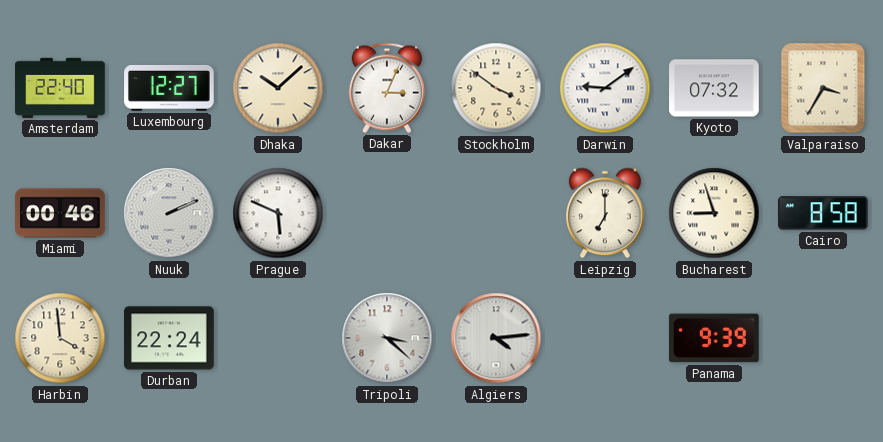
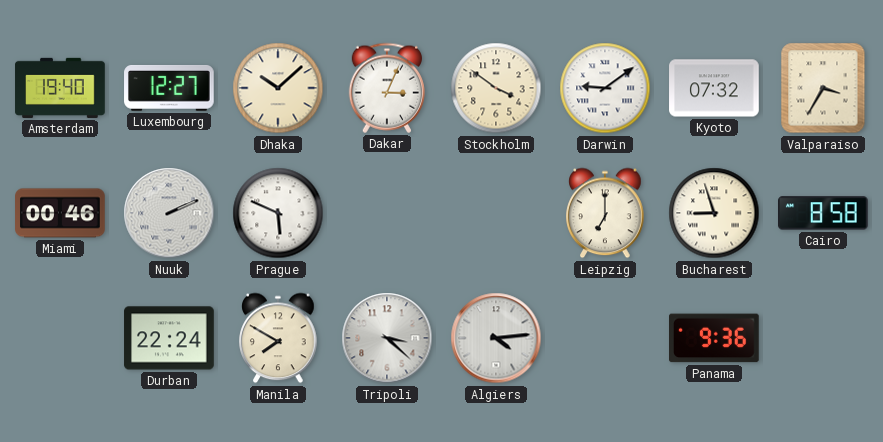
Amsterdam: 22:40 -> 19:40
Harbin: 3:59 -> none
Manila: none -> 7:50
Panama: 9:39 -> 9:36
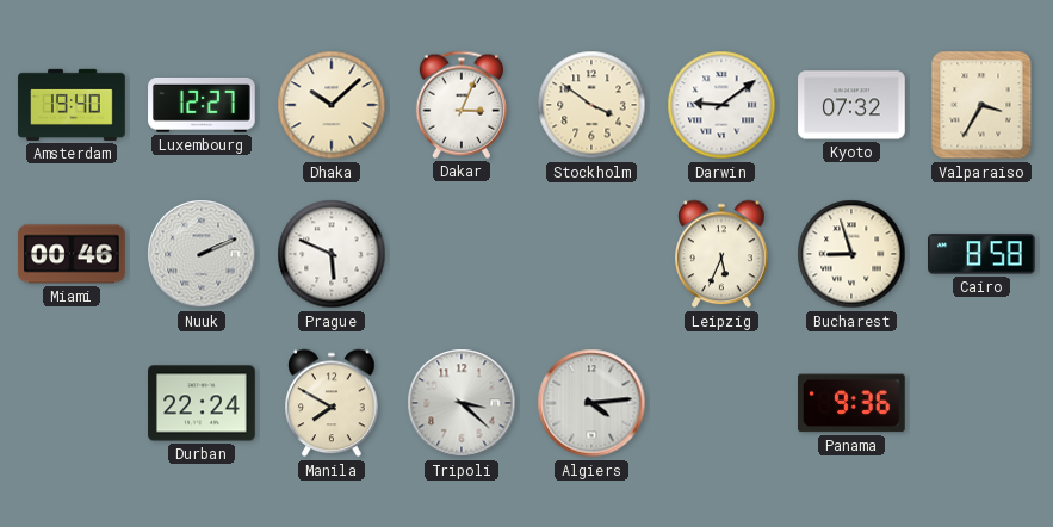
Leipzig: 7:00 -> 5:34
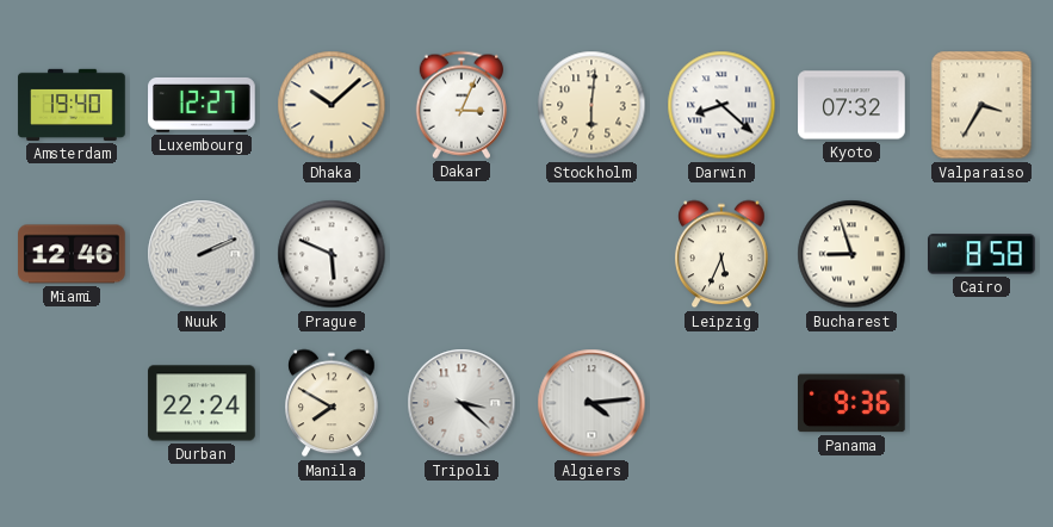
Stockholm: 3:51 -> 6:01
Darwin: 9:09 -> 8:22
Miami: 00:46 -> 12:46
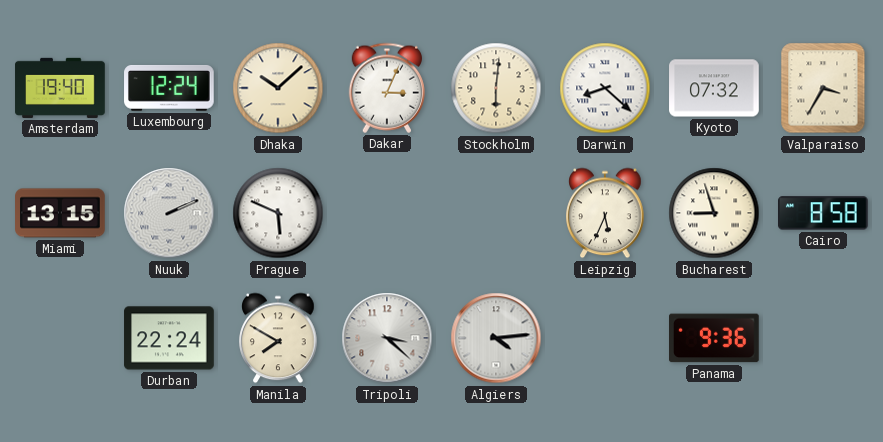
Luxembourg: 12:27 -> 12:24
Miami: 12:46 -> 13:15
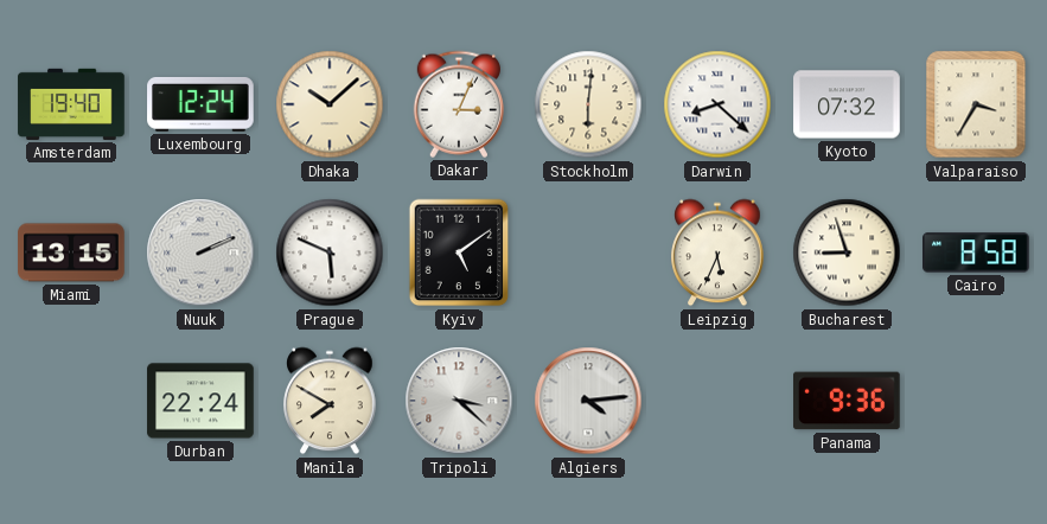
Kyiv: none -> 5:09
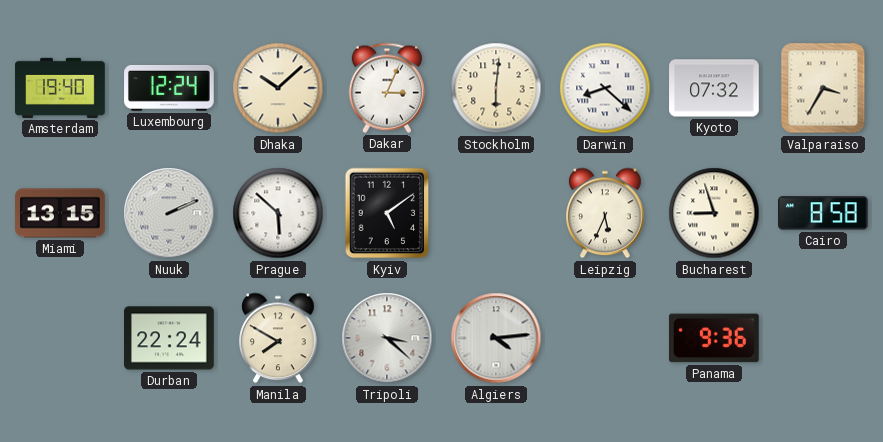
Prague: 5:49 -> 5:52
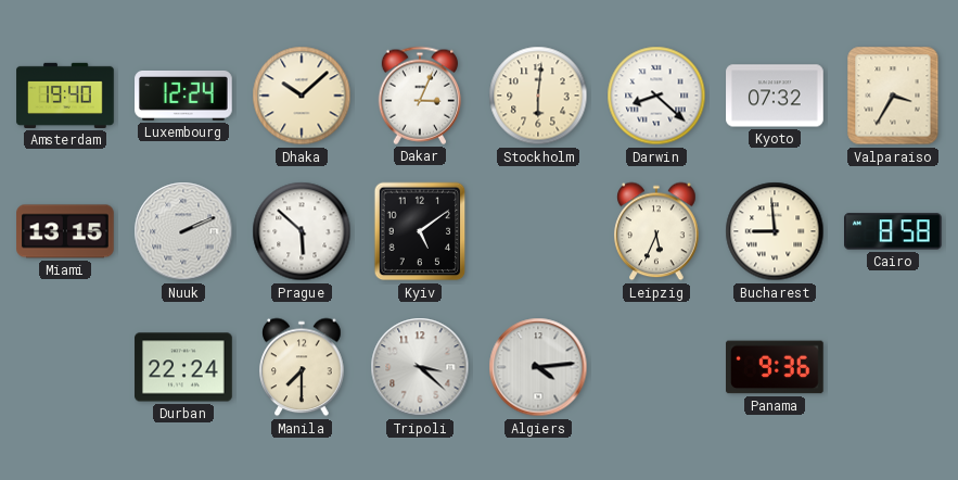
Bucharest: 8:57 -> 8:59
Manila: 7:50 -> 7:30
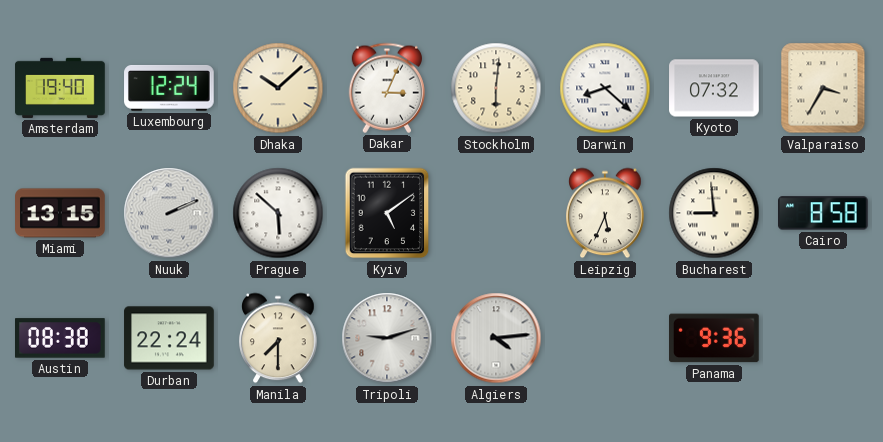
Austin: none -> 08:38
Tripoli: 3:22 -> 9:12
